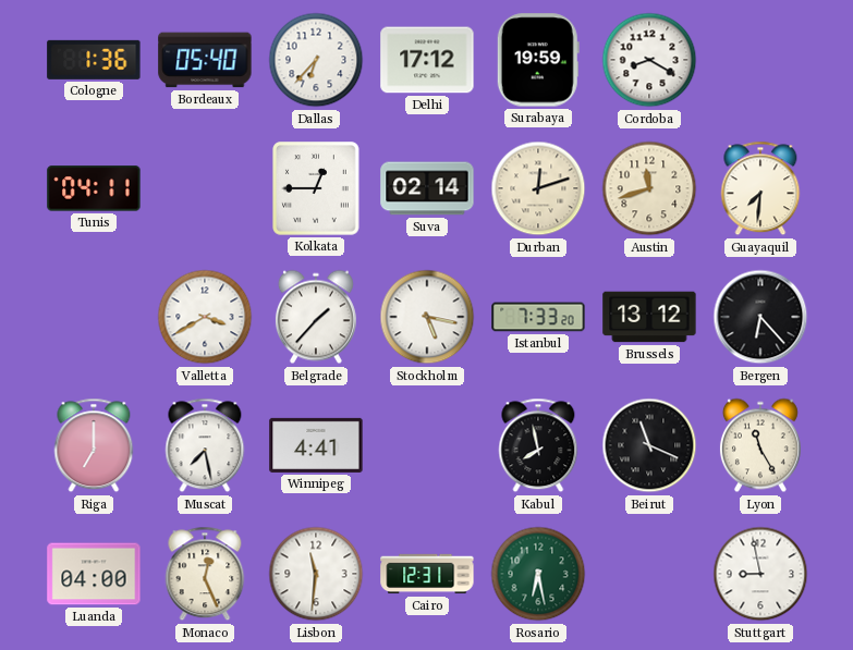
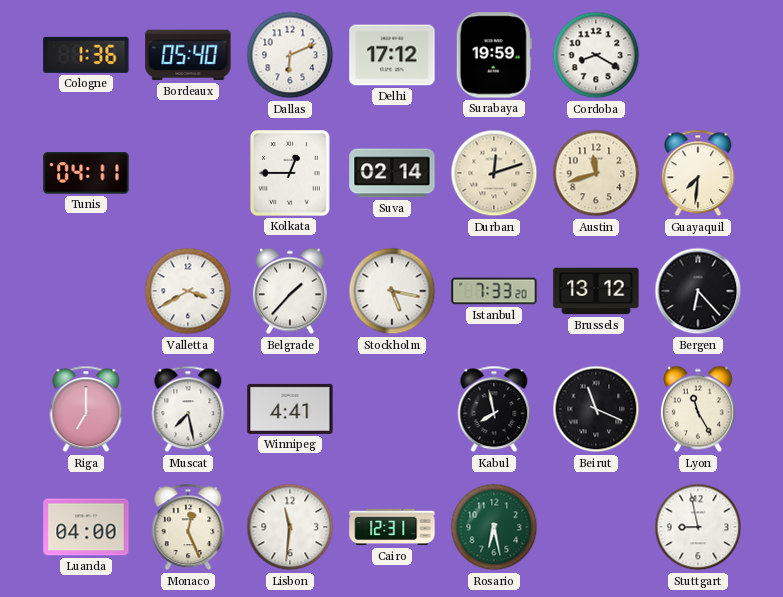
Dallas: 6:37 -> 6:11
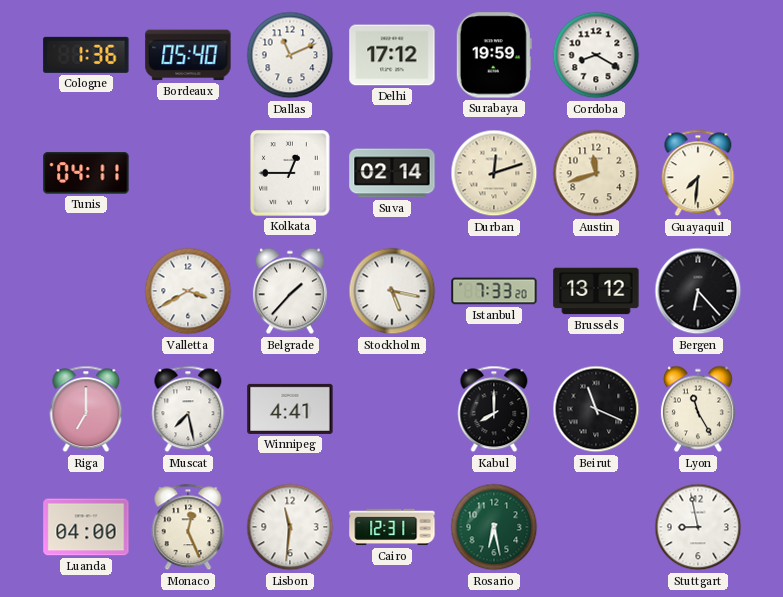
Dallas: 6:11 -> 11:11
Kabul: 7:58 -> 8:00
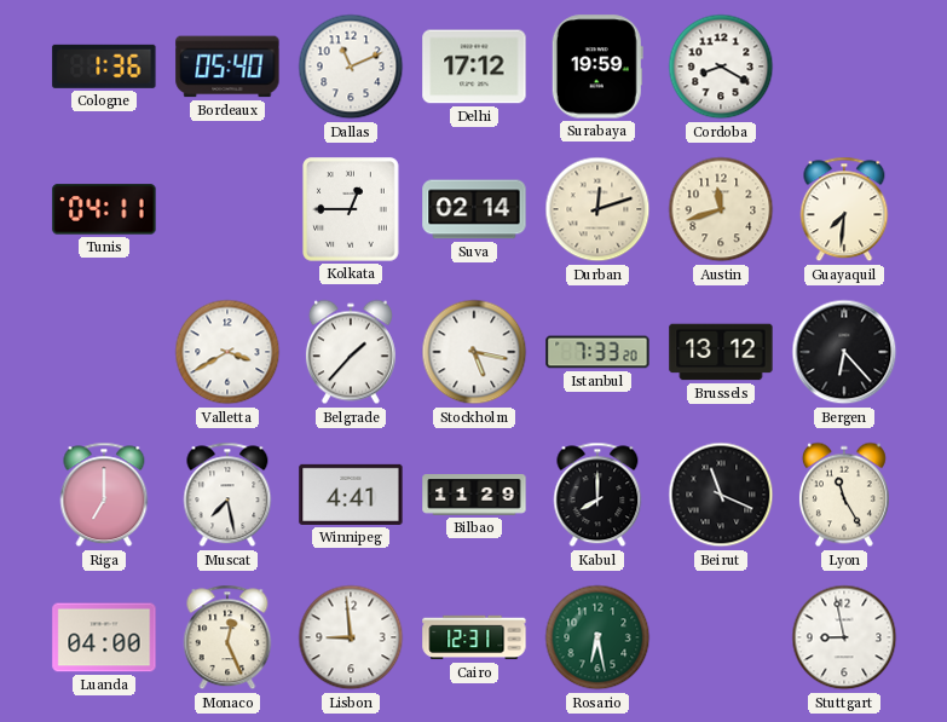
Bilbao: none -> 11:29
Lisbon: 11:31 -> 8:59
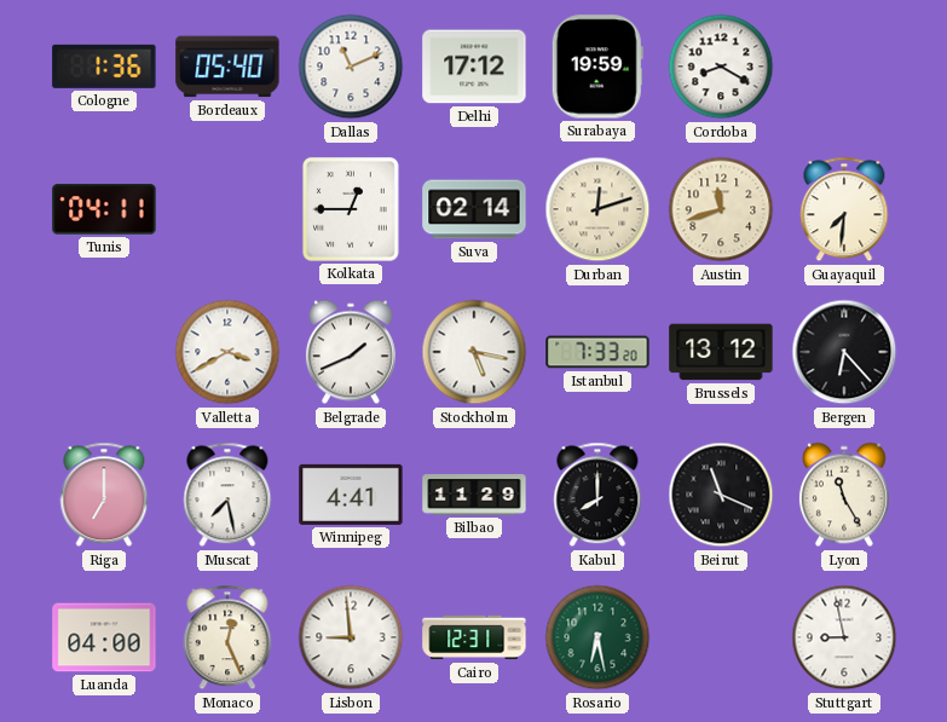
Belgrade: 1:37 -> 1:41
